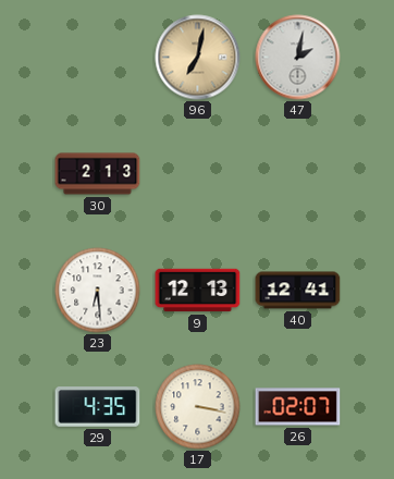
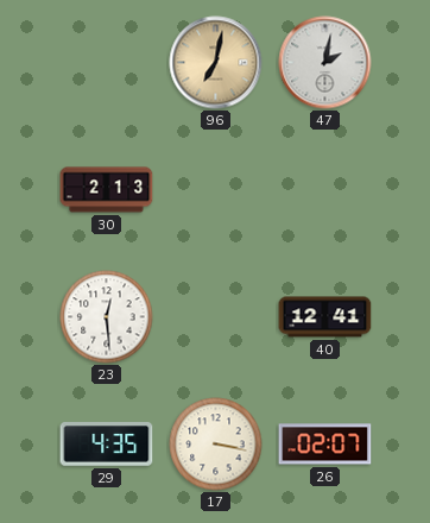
23: 6:29 -> 12:29
9: 12:13 -> none
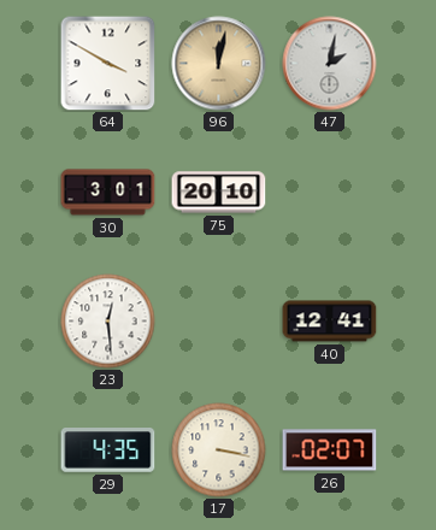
64: none -> 3:50
96: 7:02 -> 12:02
30: 2:13 -> 3:01
75: none -> 20:10
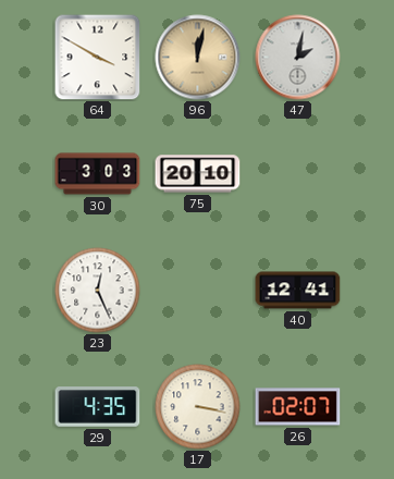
30: 3:01 -> 3:03
23: 12:29 -> 12:26
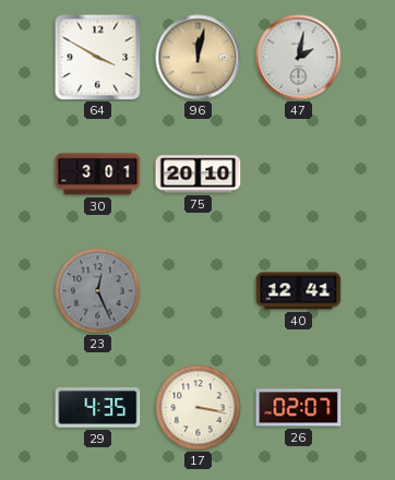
30: 3:03 -> 3:01
23 dial: white -> grey
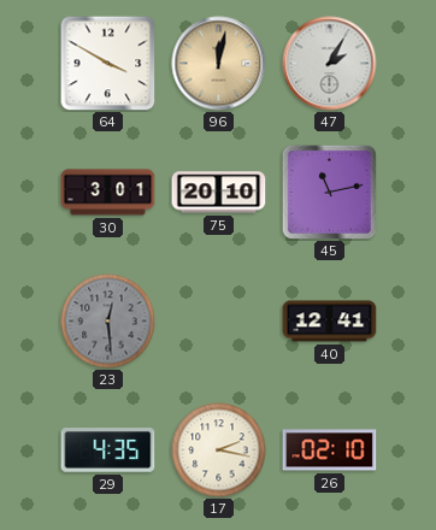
47: 2:02 -> 2:05
45: none -> 11:13
23: 12:26 -> 12:29
17: 3:17 -> 2:17
26: 02:07 -> 02:10
